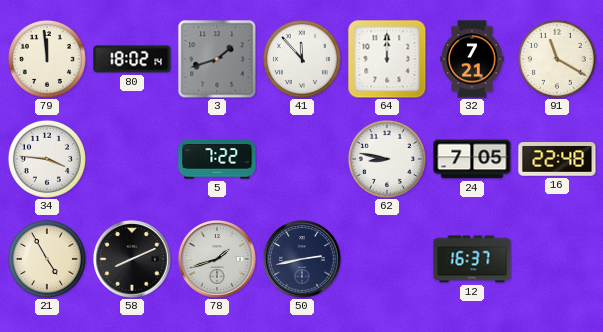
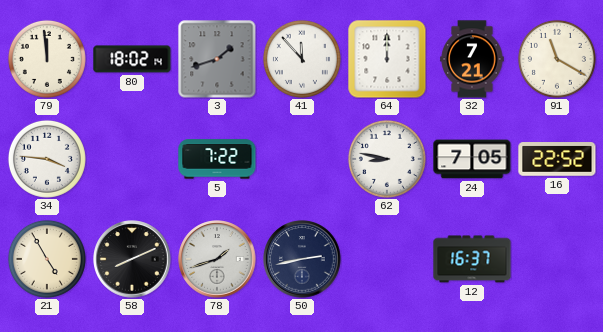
16: 22:48 -> 22:52
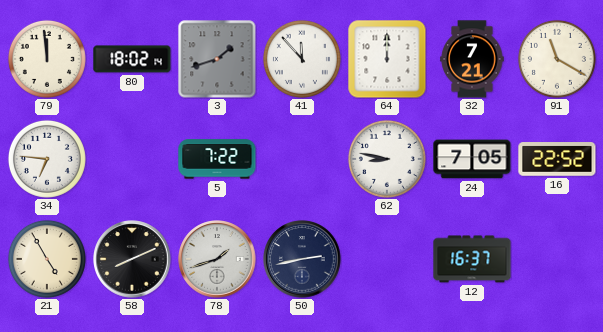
34: 3:46 -> 6:46
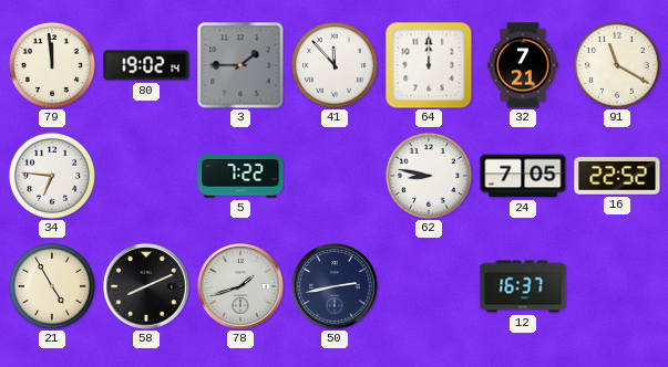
80: 18:02 -> 19:02
3: 1:42 -> 1:45
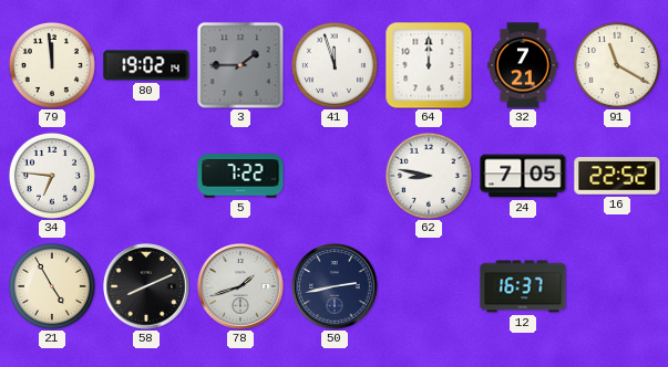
41: 11:53 -> 11:57
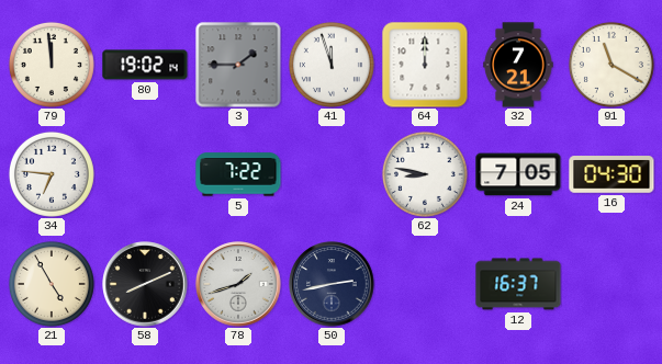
16: 22:52 -> 04:30
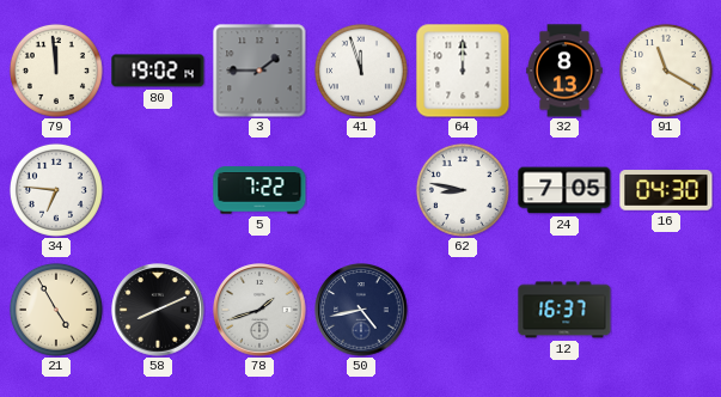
32: 7:21 -> 8:13
50: 2:43 -> 4:43
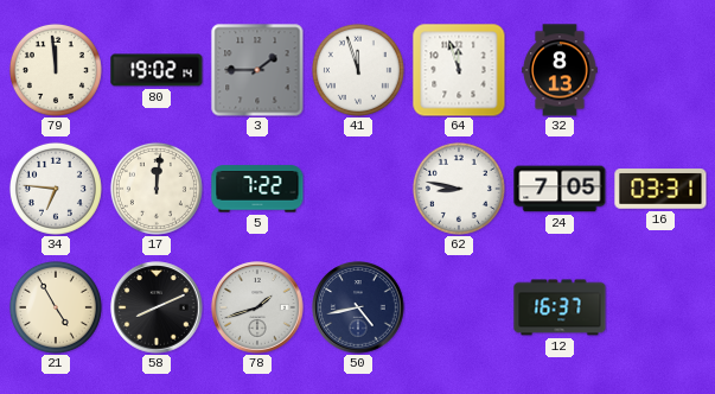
64: 12:00 -> 11:57
91: 11:20 -> none
17: none -> 12:01
16: 04:30 -> 03:31
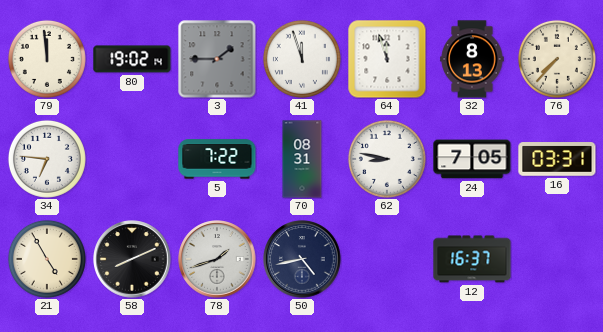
76: none -> 7:37
17: 12:01 -> none
70: none -> 08:31
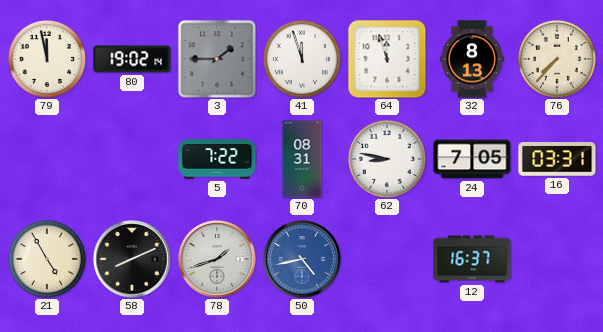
79: 11:59 -> 11:58
34: 6:46 -> none
50 dial: navy -> blue
